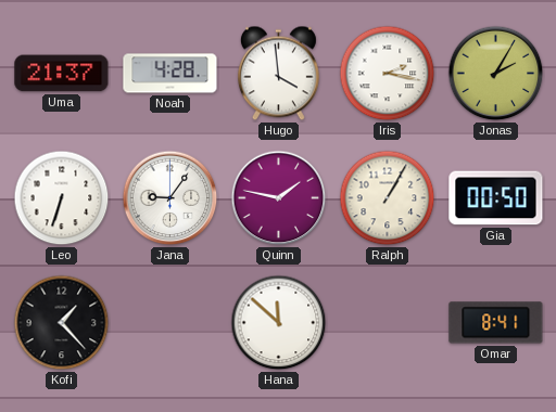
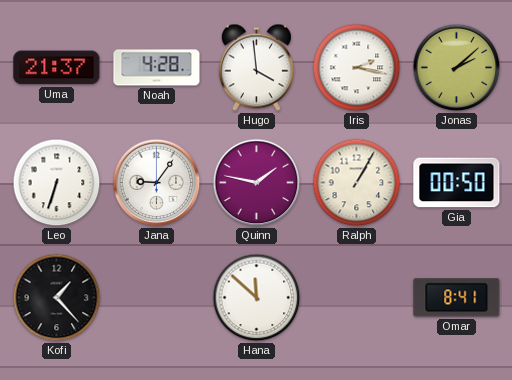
Jonas: 2:05 -> 2:08
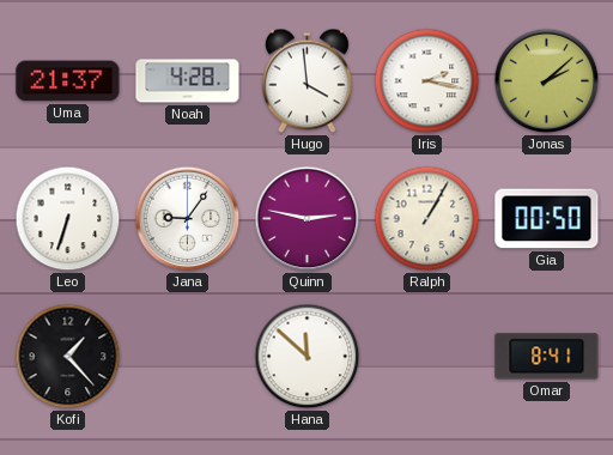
Quinn: 1:47 -> 2:47
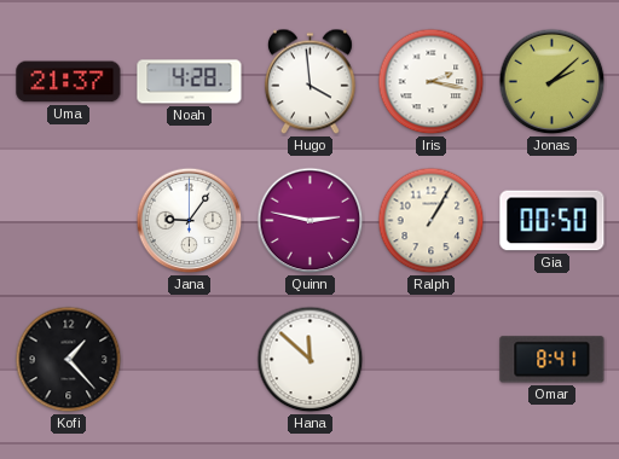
Leo: 6:33 -> none
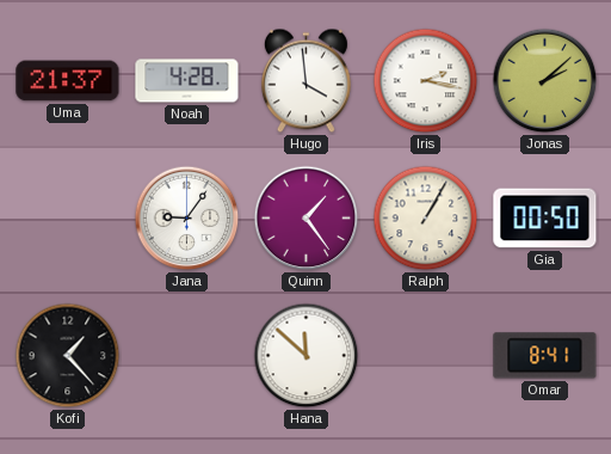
Quinn: 2:47 -> 1:24
